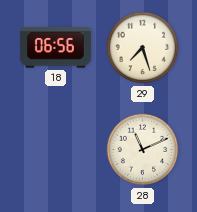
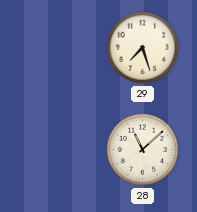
18: 06:56 -> none
28: 11:11 -> 11:08
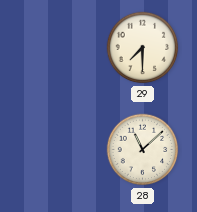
29: 7:27 -> 7:30
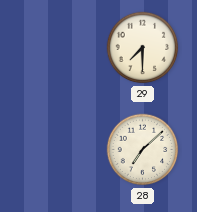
28: 11:08 -> 7:08
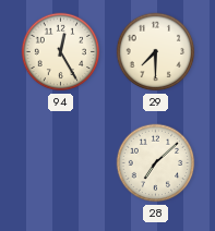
94: none -> 12:25
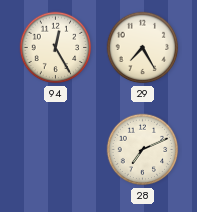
29: 7:30 -> 7:25
28: 7:08 -> 7:11
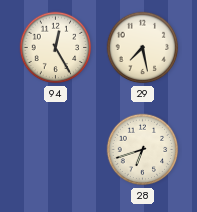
29: 7:25 -> 7:28
28: 7:11 -> 6:42
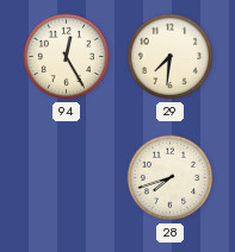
29: 7:28 -> 7:31
28: 6:42 -> 7:42
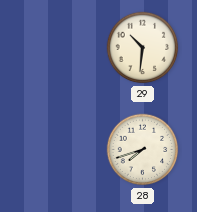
94: 12:25 -> none
29: 7:31 -> 10:31
